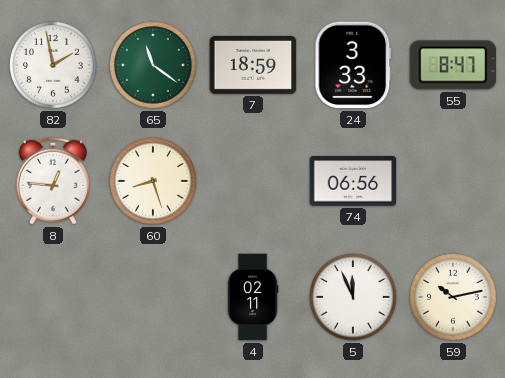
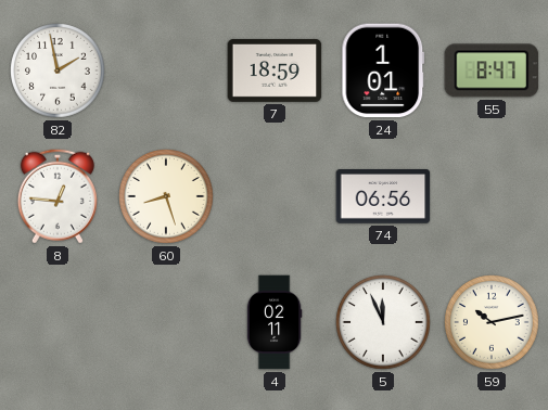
65: 11:21 -> none
24: 3:33 -> 1:01
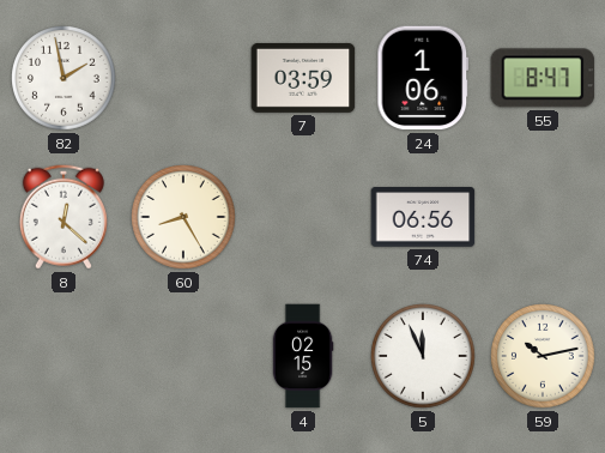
7: 18:59 -> 03:59
24: 1:01 -> 1:06
8: 12:46 -> 12:22
60: 8:27 -> 8:25
4: 02:11 -> 02:15
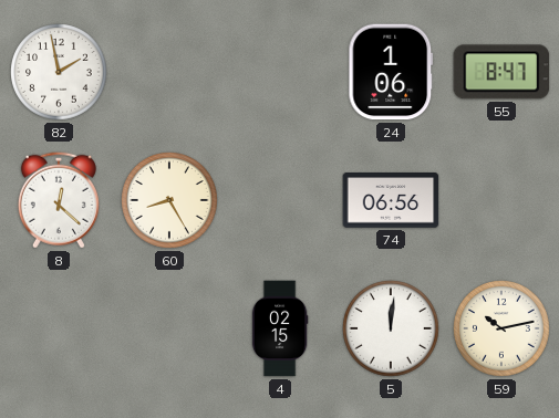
7: 03:59 -> none
5: 11:56 -> 12:01
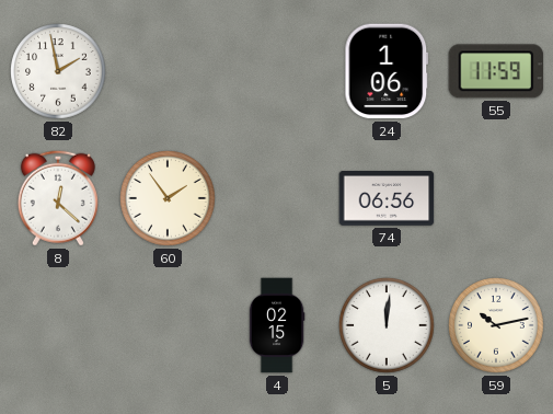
55: 8:47 -> 11:59
60: 8:25 -> 1:54
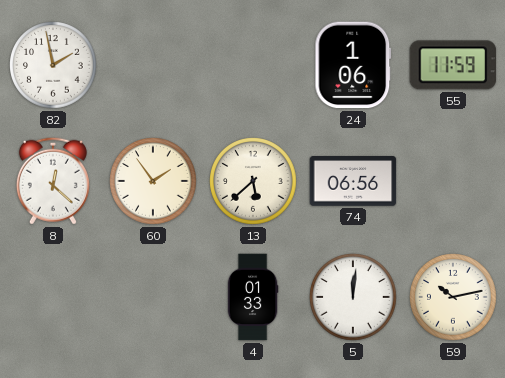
13: none -> 5:38
4: 02:15 -> 01:33
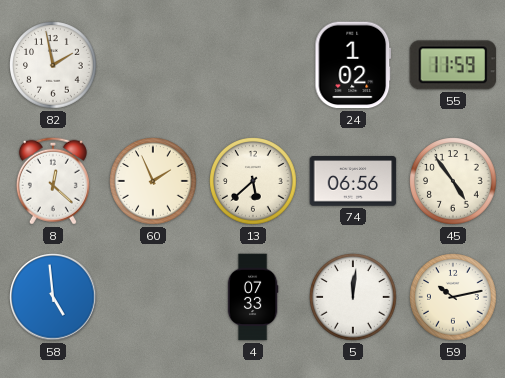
24: 1:06 -> 1:02
60: 1:54 -> 1:56
45: none -> 4:54
58: none -> 4:59
4: 01:33 -> 07:33
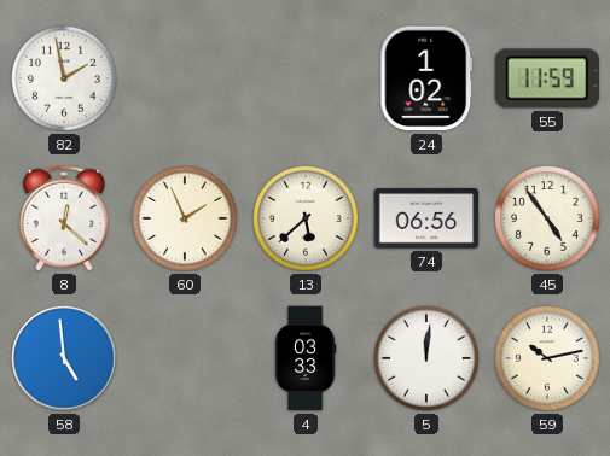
4: 07:33 -> 03:33
